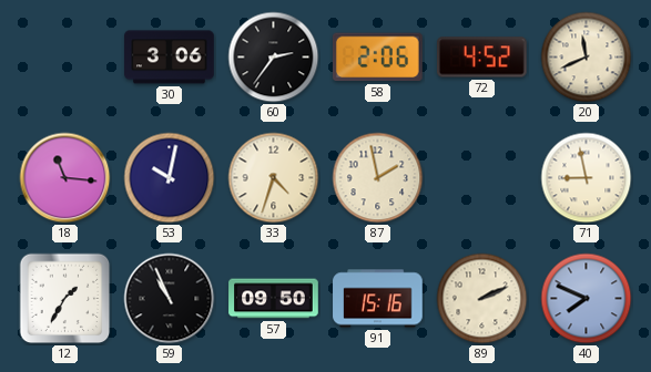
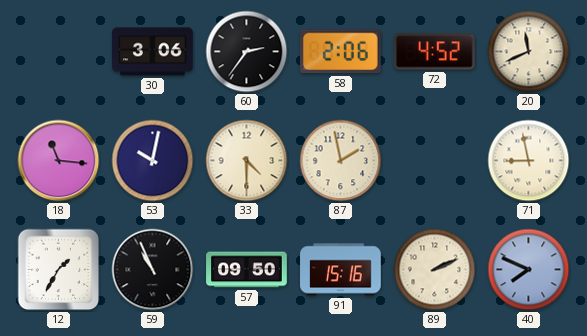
33: 4:33 -> 4:30
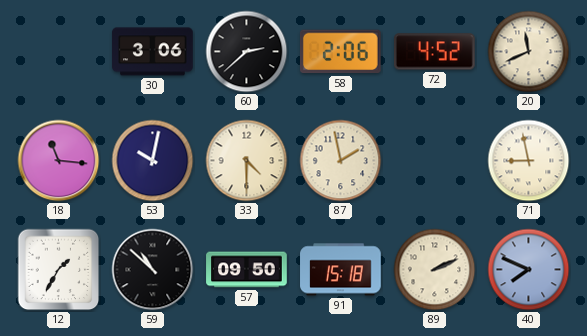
60: 2:36 -> 2:38
59: 10:56 -> 10:52
91: 15:16 -> 15:18
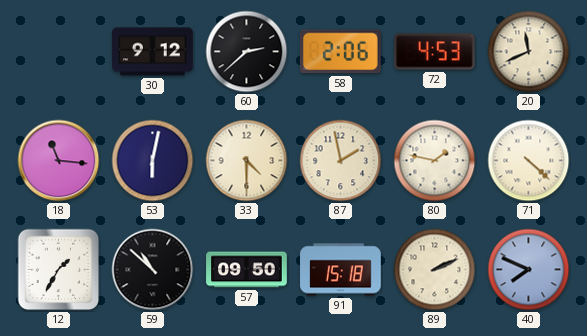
30: 3:06 -> 9:12
72: 4:52 -> 4:53
53: 10:02 -> 6:02
80: none -> 1:47
71: 8:58 -> 4:22
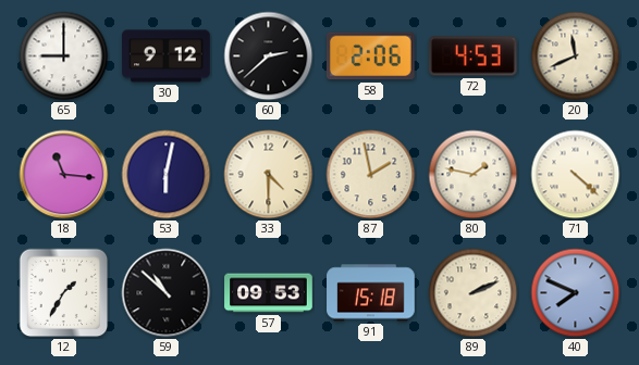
65: none -> 9:00
57: 09:50 -> 09:53
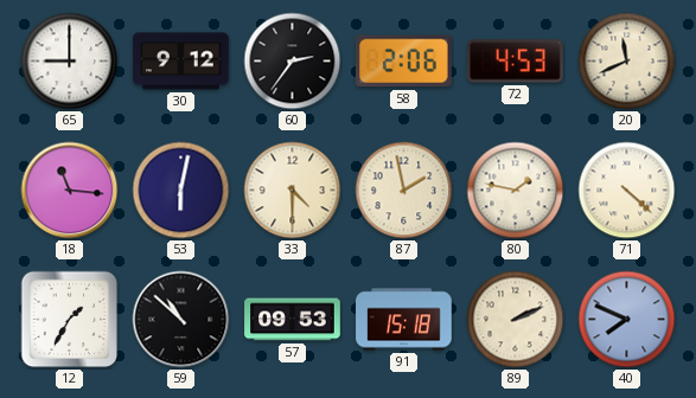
60: 2:38 -> 2:36
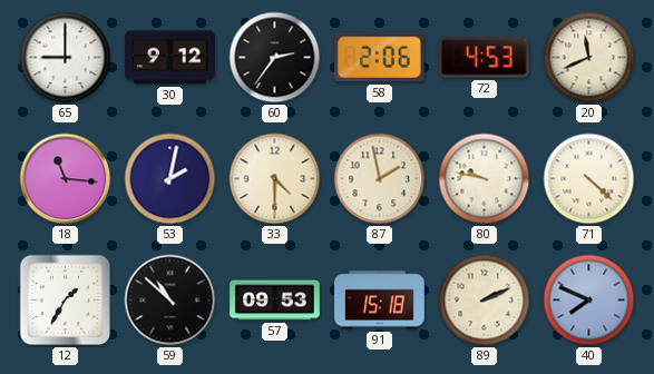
53: 6:02 -> 2:02
80: 1:47 -> 9:47
